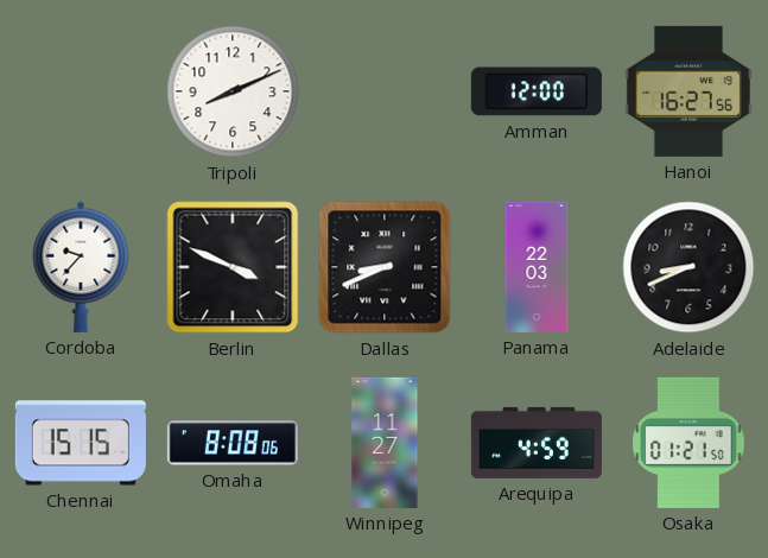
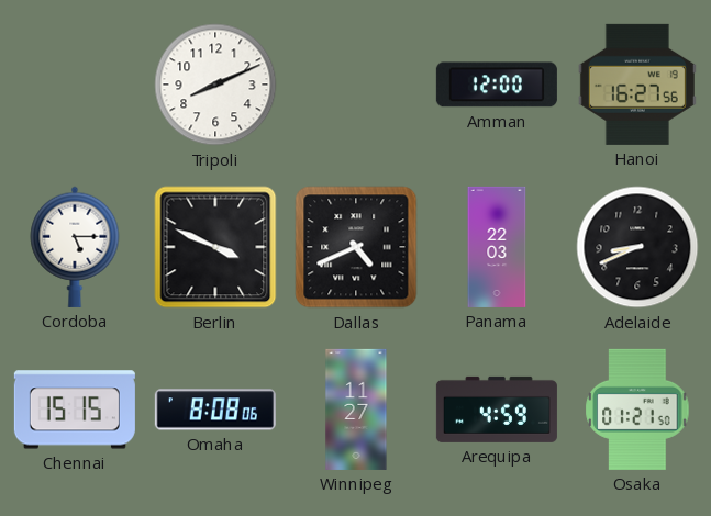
Cordoba: 9:37 -> 5:15
Dallas: 8:41 -> 4:41
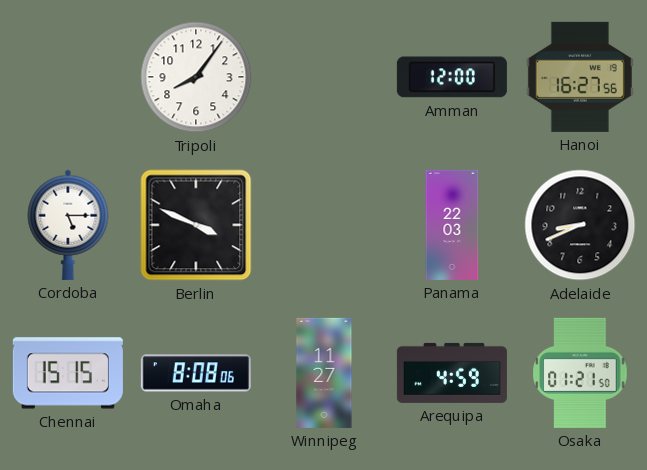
Tripoli: 8:11 -> 8:06
Dallas: 4:41 -> none
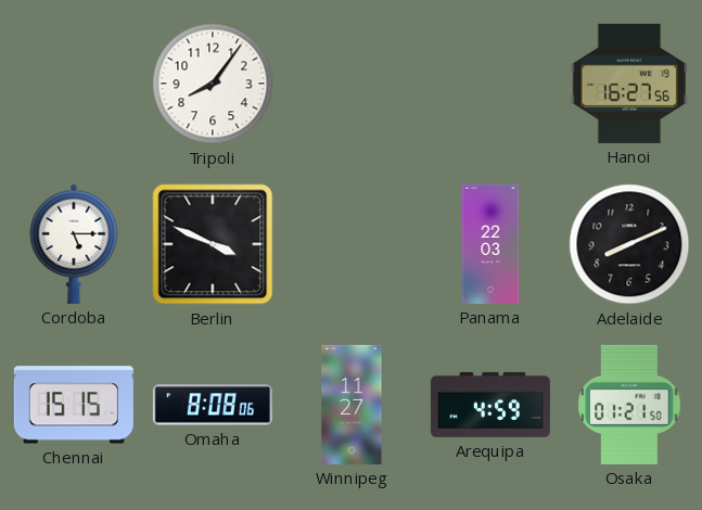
Amman: 12:00 -> none
Adelaide: 8:41 -> 8:11
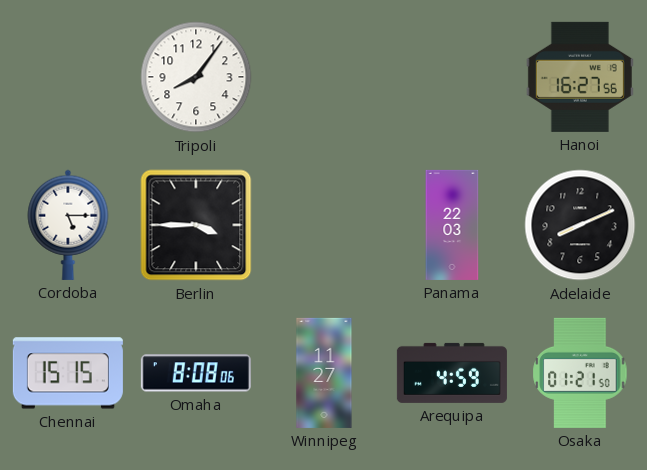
Berlin: 3:49 -> 3:45
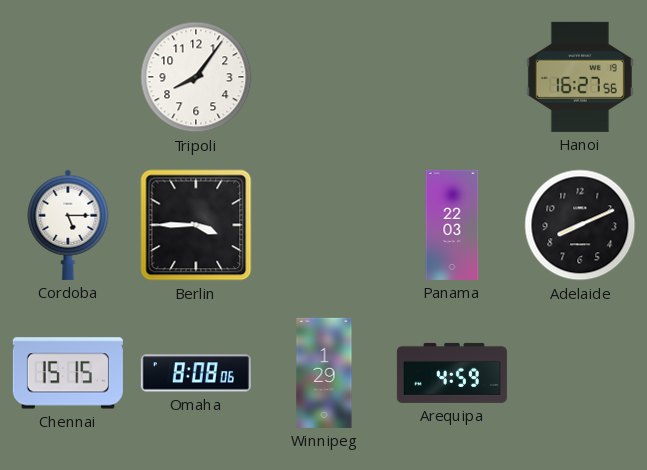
Winnipeg: 11:27 -> 1:29
Osaka: 01:21 -> none
